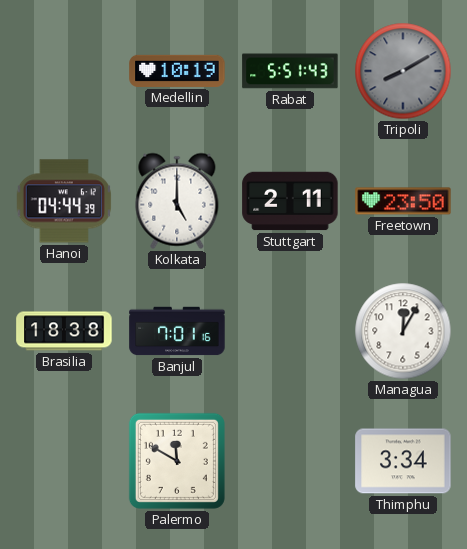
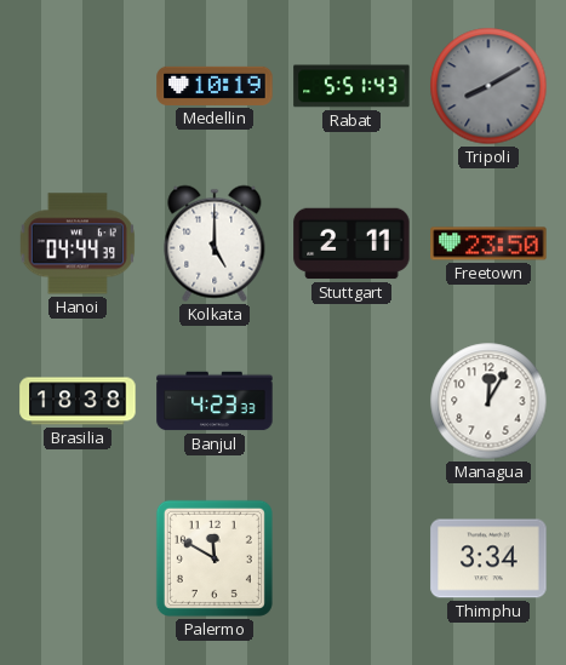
Banjul: 7:01 -> 4:23
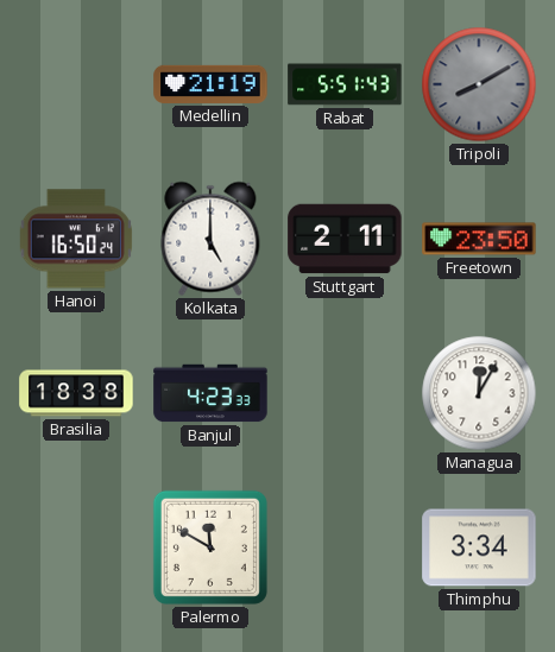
Medellin: 10:19 -> 21:19
Hanoi: 04:44 -> 16:50
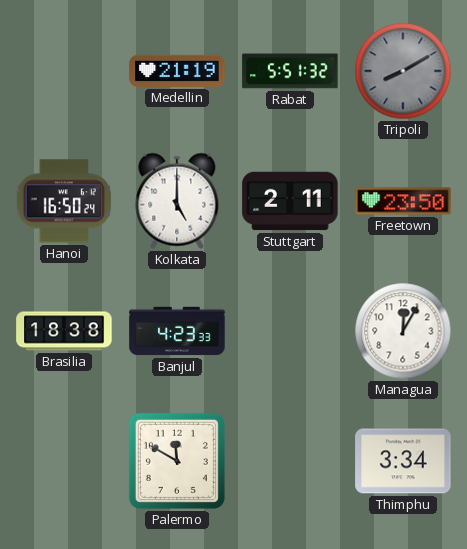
Rabat: 5:51:43 -> 5:51:32
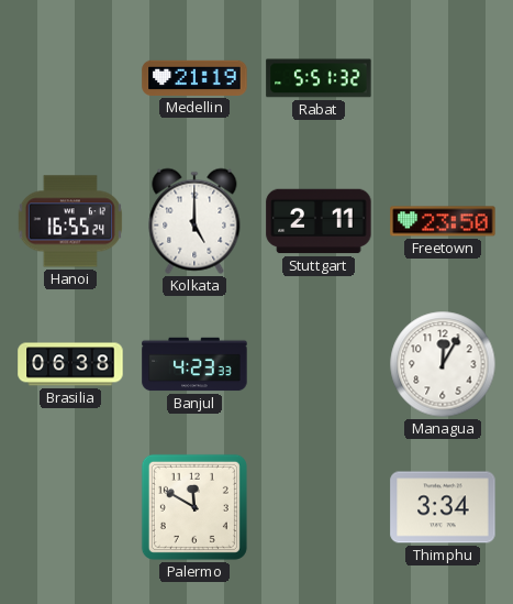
Tripoli: 8:10 -> none
Hanoi: 16:50 -> 16:55
Brasilia: 18:38 -> 06:38
